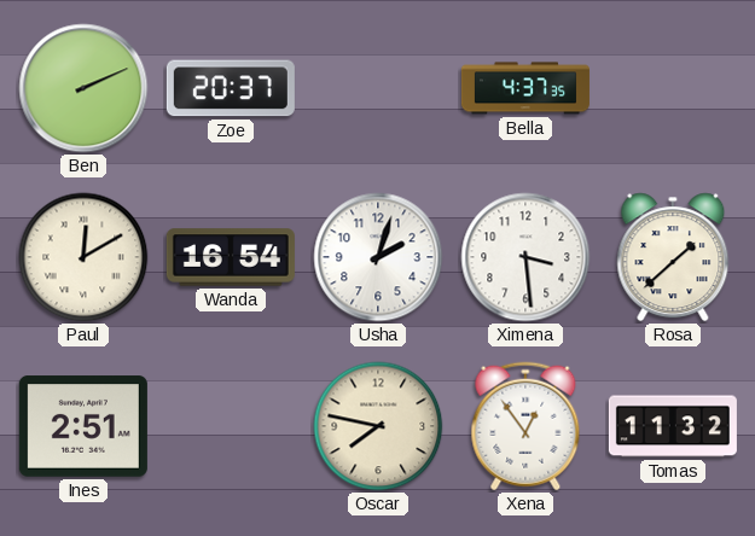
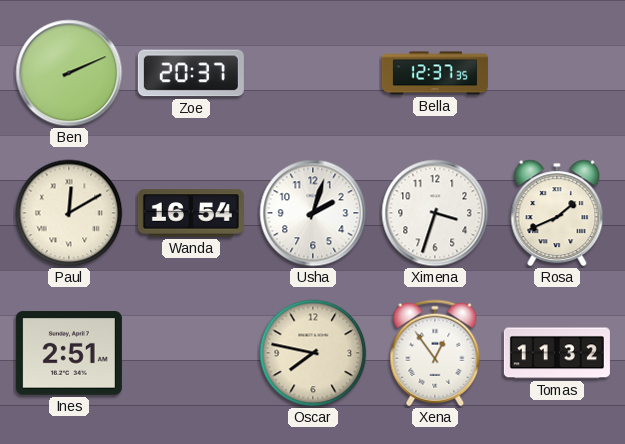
Bella: 4:37 -> 12:37
Ximena: 3:29 -> 3:33
Rosa: 1:38 -> 1:41
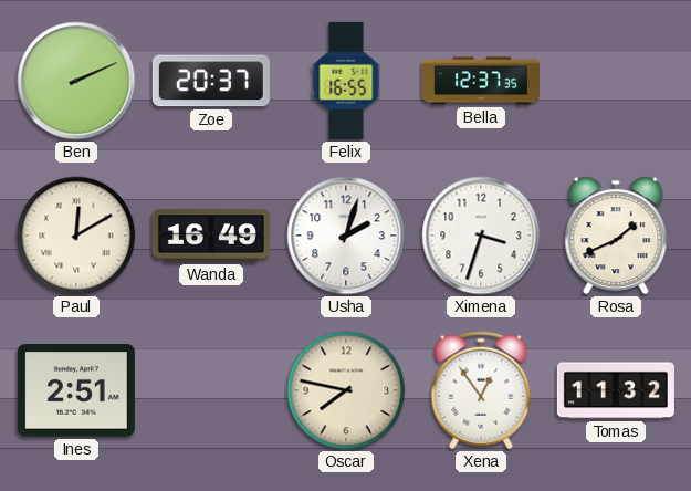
Felix: none -> 16:55
Wanda: 16:54 -> 16:49
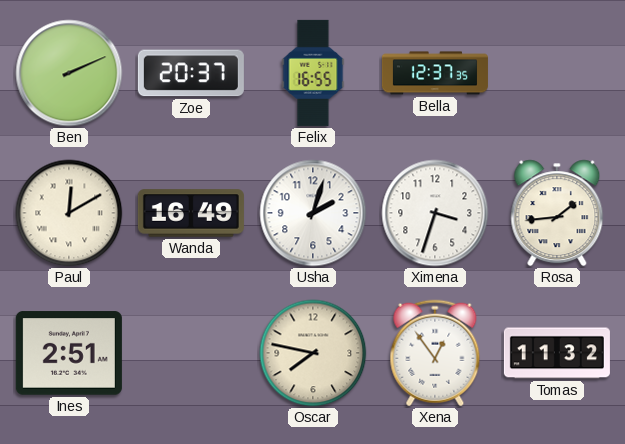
Rosa: 1:41 -> 1:44
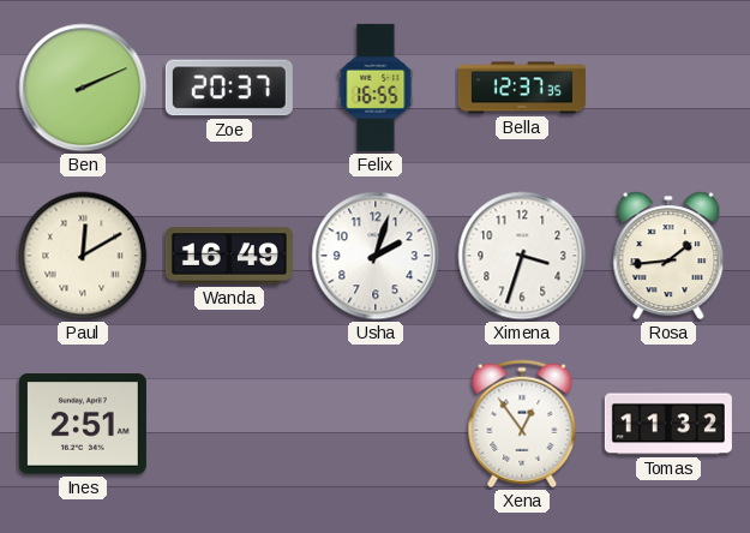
Oscar: 7:47 -> none
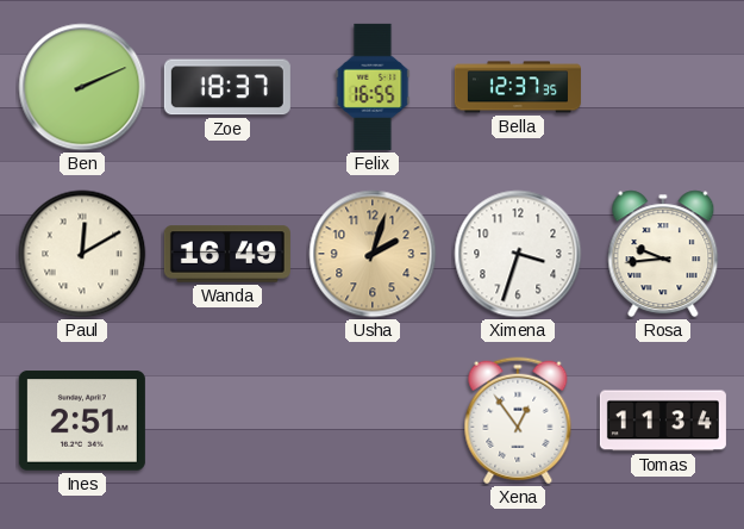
Zoe: 20:37 -> 18:37
Usha dial: white -> champagne
Rosa: 1:44 -> 9:44
Tomas: 11:32 -> 11:34
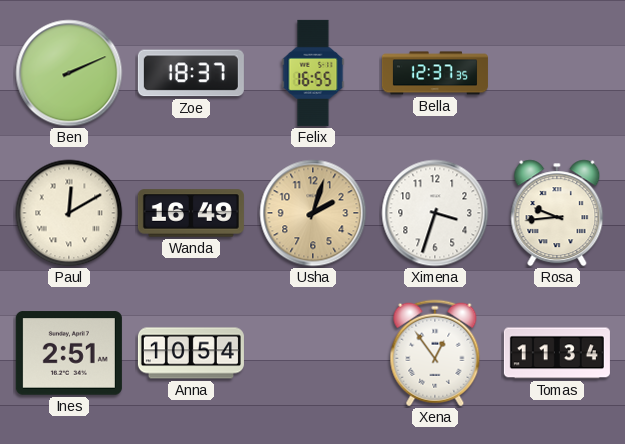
Anna: none -> 10:54
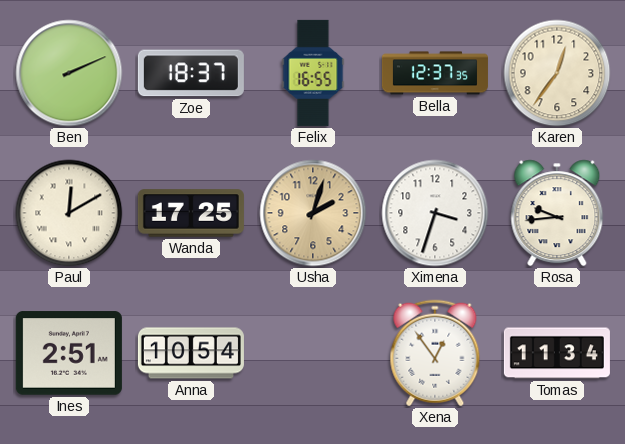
Karen: none -> 12:36
Wanda: 16:49 -> 17:25
